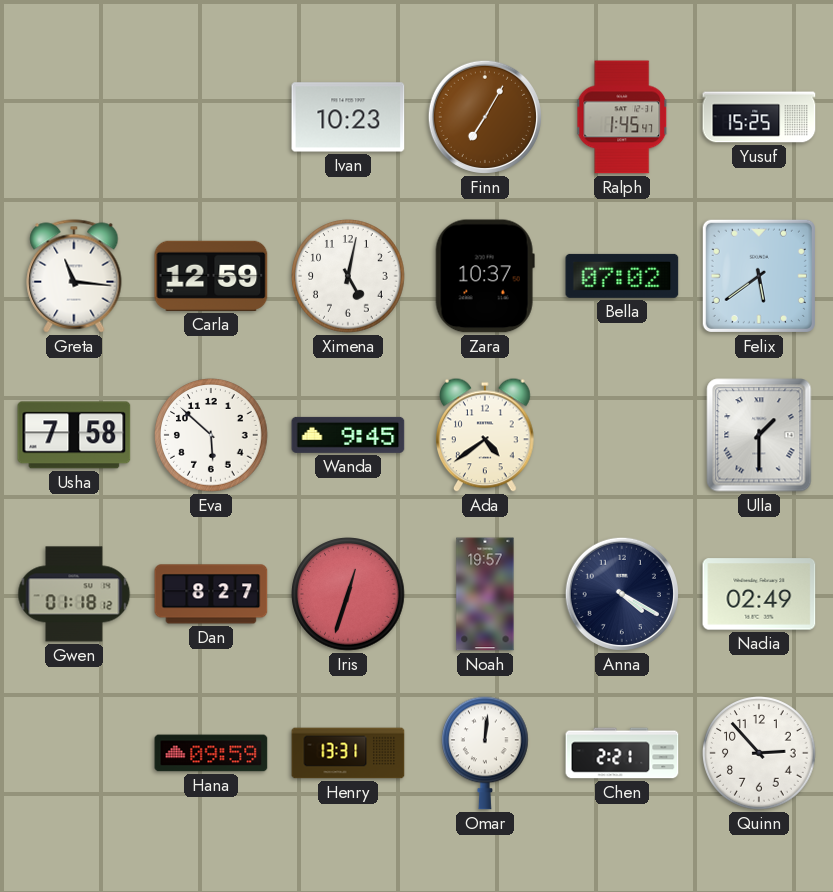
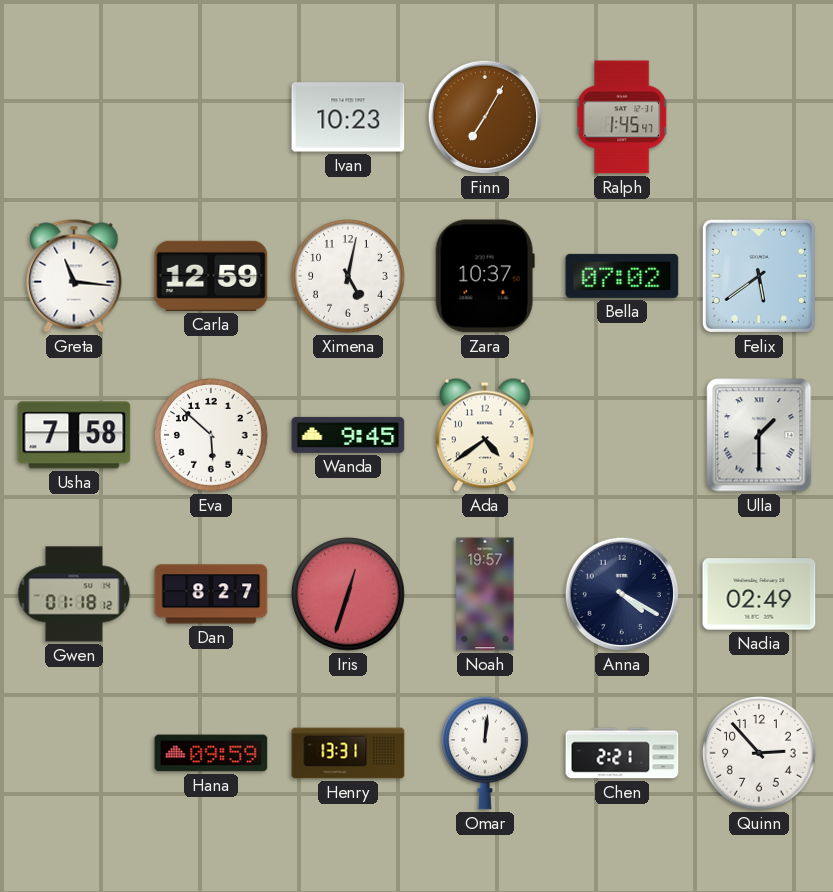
Yusuf: 15:25 -> none
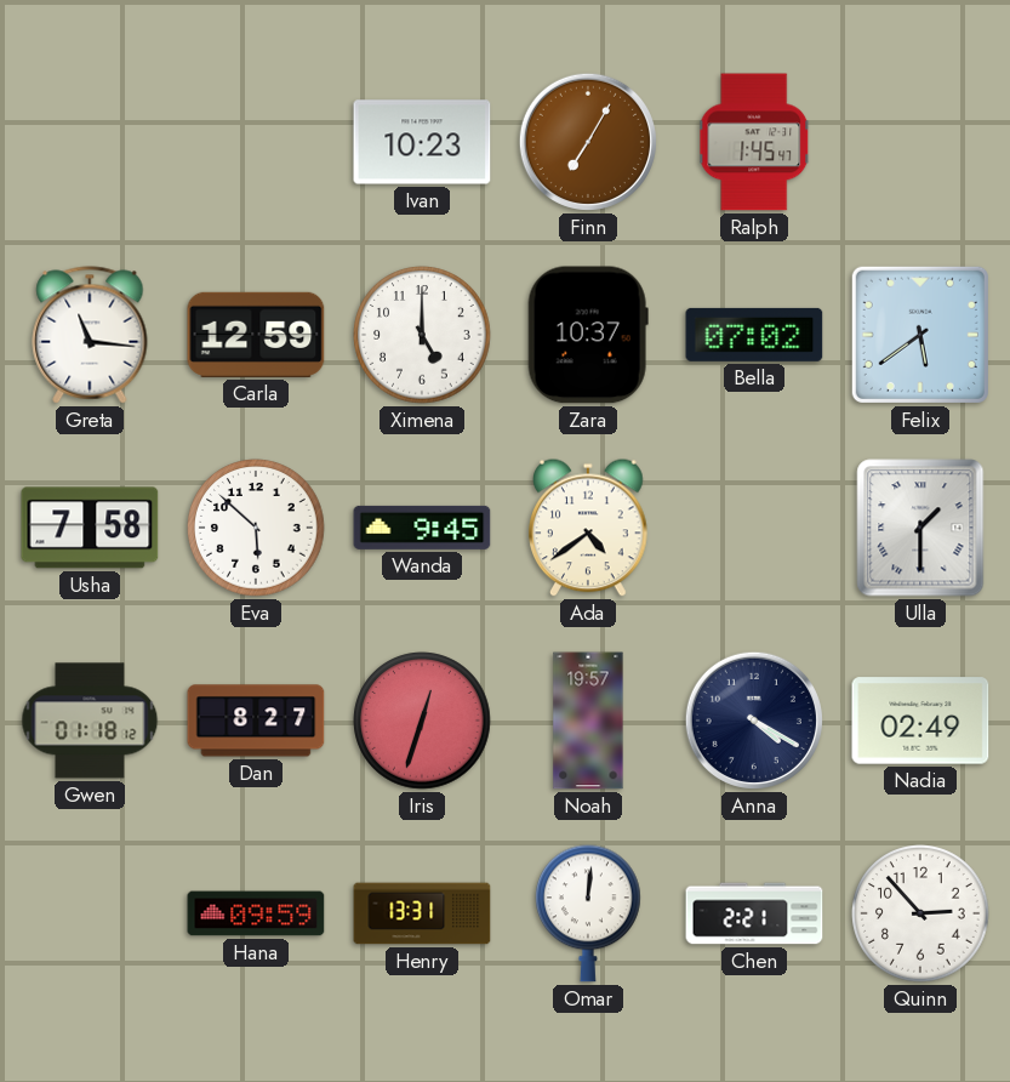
Ximena: 5:02 -> 5:00
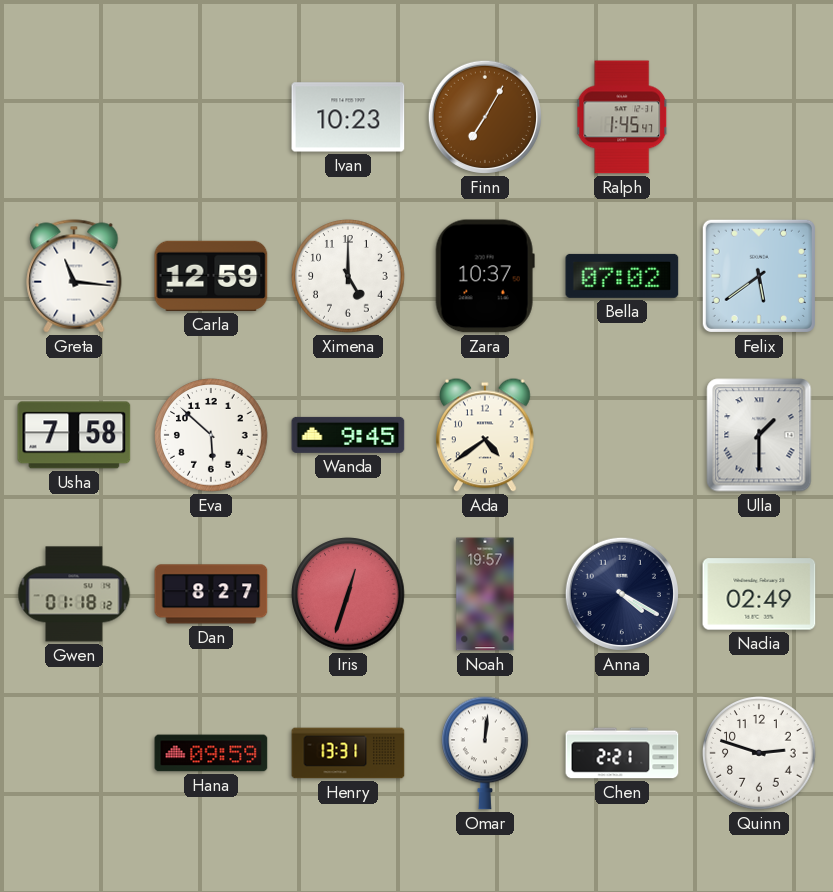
Quinn: 2:53 -> 2:48
